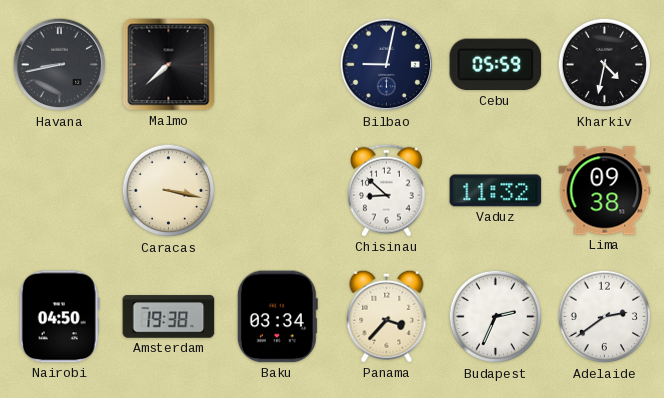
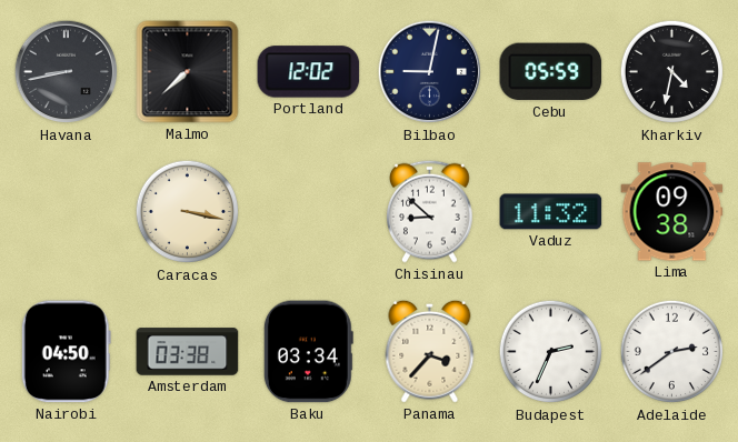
Portland: none -> 12:02
Amsterdam: 19:38 -> 03:38
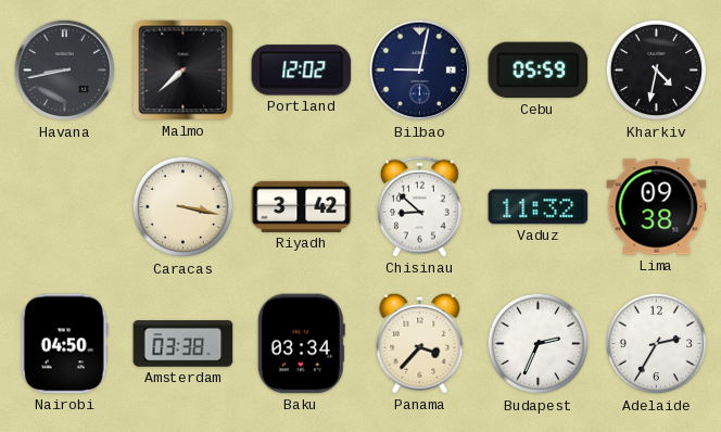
Riyadh: none -> 3:42
Adelaide: 2:39 -> 2:35
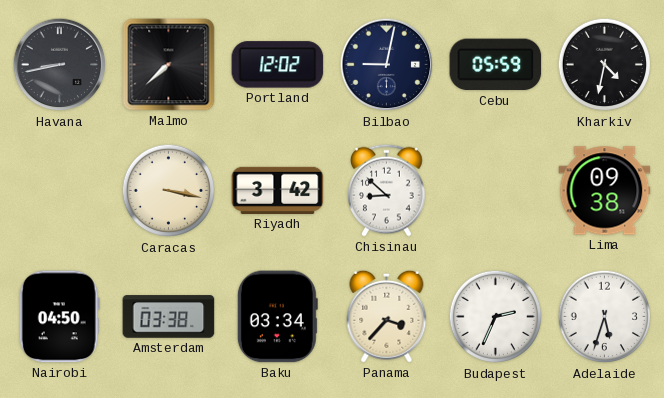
Vaduz: 11:32 -> none
Adelaide: 2:35 -> 5:33
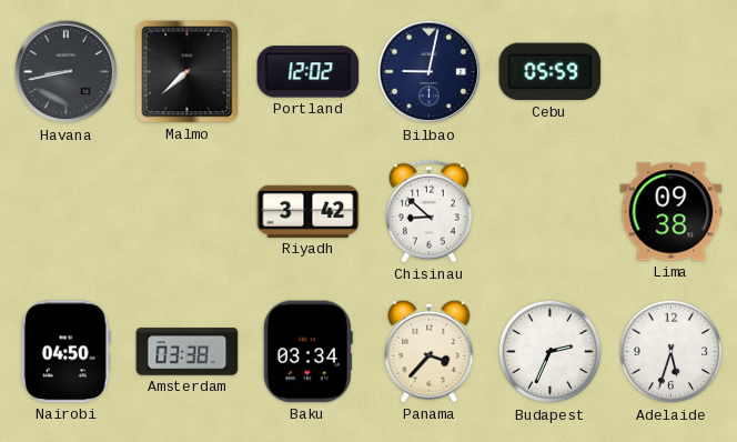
Kharkiv: 4:32 -> none
Caracas: 3:17 -> none
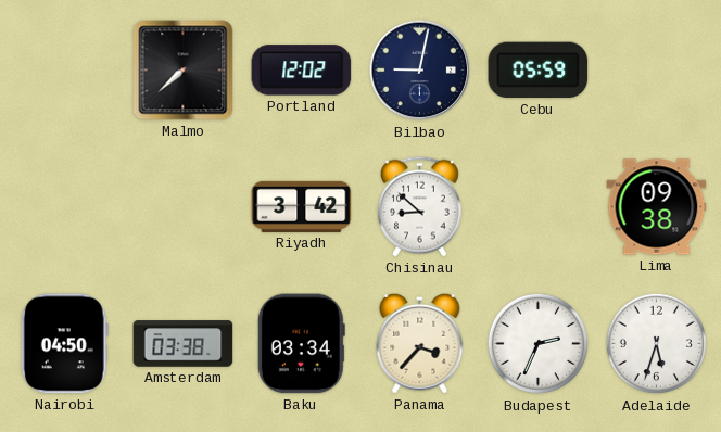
Havana: 8:43 -> none
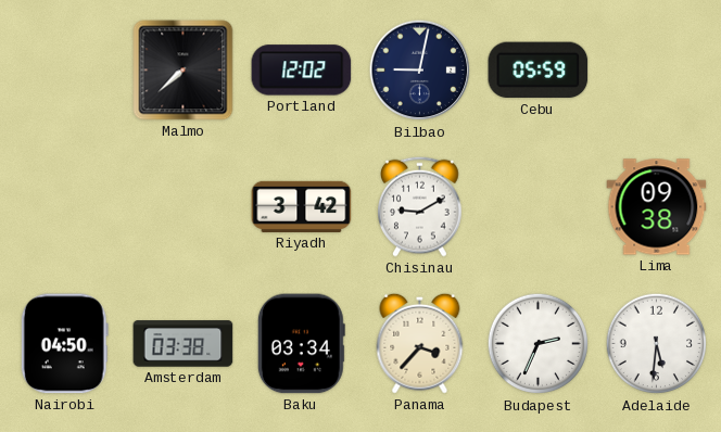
Chisinau: 8:52 -> 9:10
Adelaide: 5:33 -> 5:31
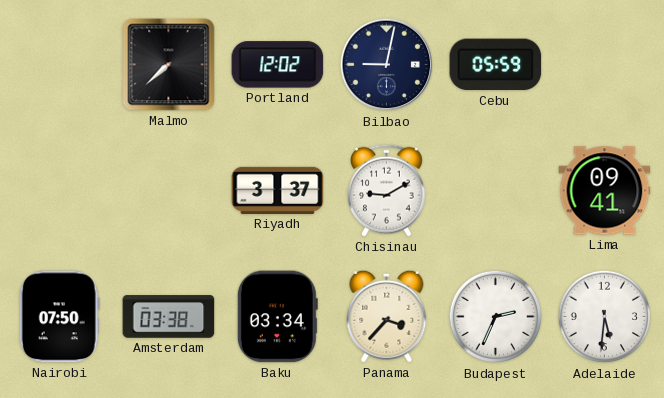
Riyadh: 3:42 -> 3:37
Lima: 09:38 -> 09:41
Nairobi: 04:50 -> 07:50
